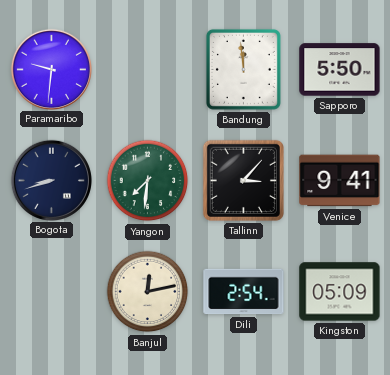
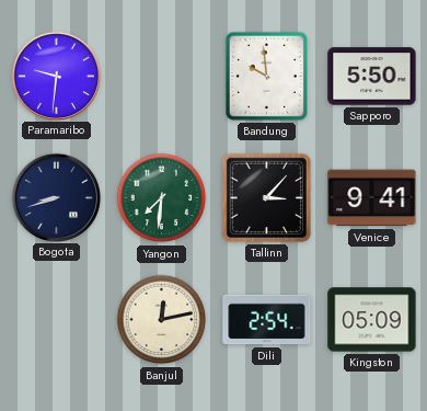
Bandung: 11:59 -> 9:59
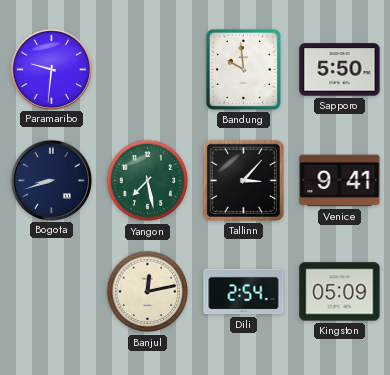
Yangon: 7:31 -> 7:28
